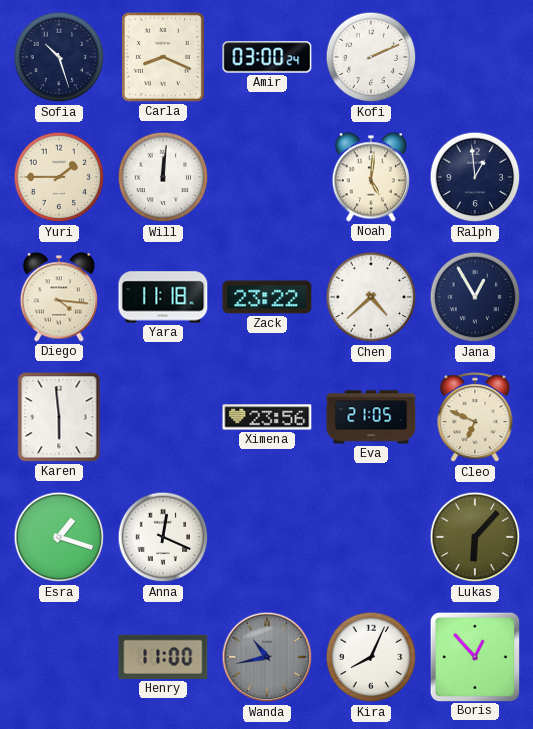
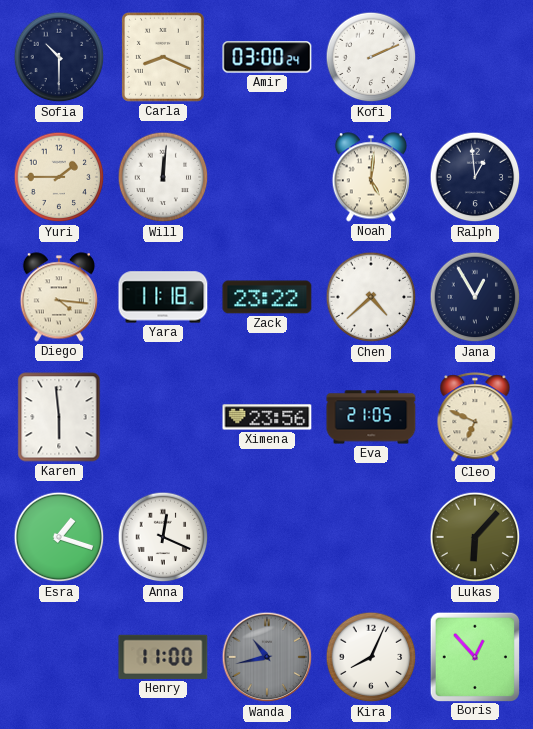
Sofia: 10:27 -> 10:30
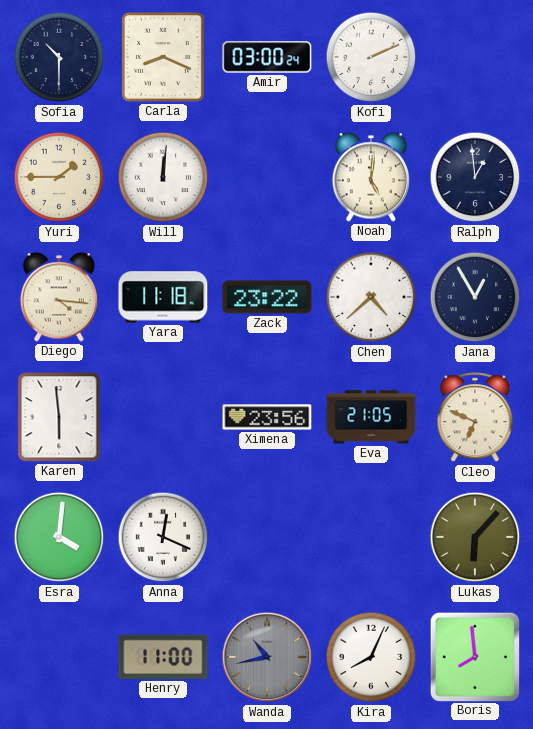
Esra: 1:18 -> 4:01
Boris: 12:53 -> 7:59
